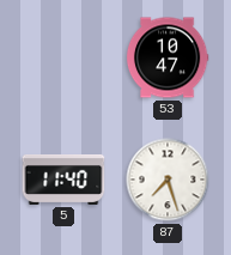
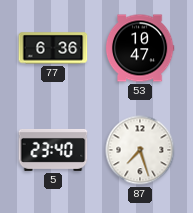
77: none -> 6:36
5: 11:40 -> 23:40
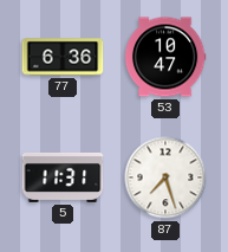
5: 23:40 -> 11:31
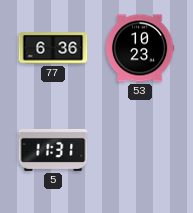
53: 10:47 -> 10:23
87: 7:27 -> none
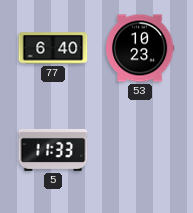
77: 6:36 -> 6:40
5: 11:31 -> 11:33
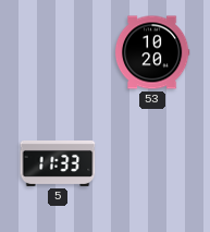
77: 6:40 -> none
53: 10:23 -> 10:20
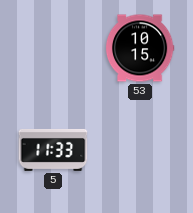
53: 10:20 -> 10:15
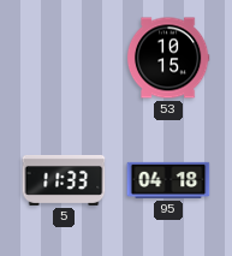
95: none -> 04:18
